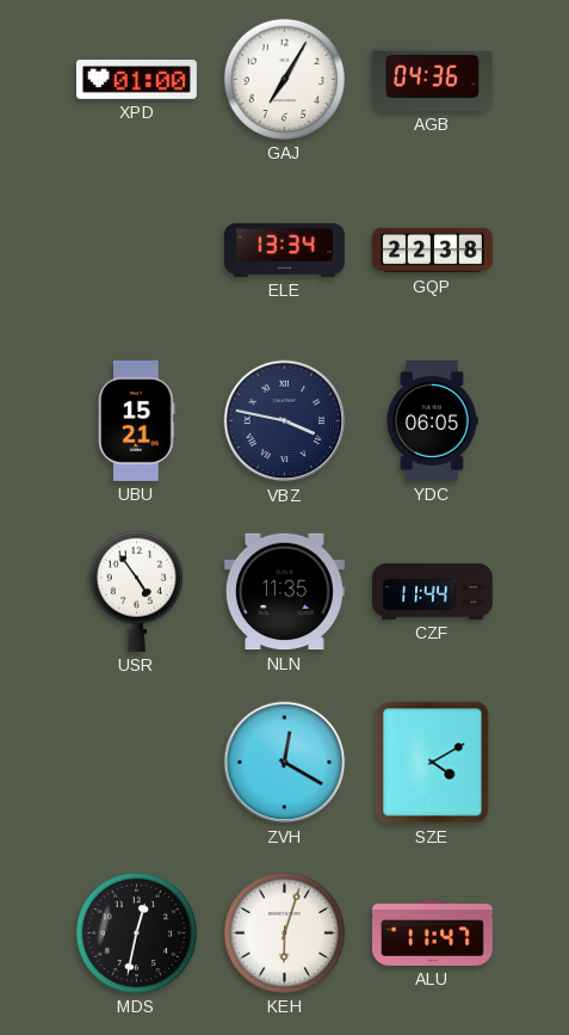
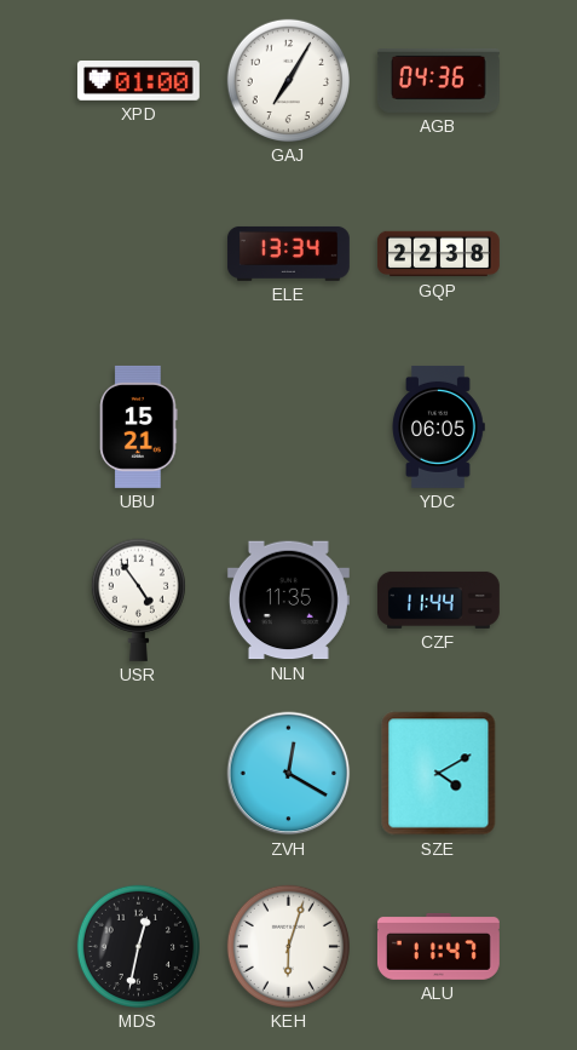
VBZ: 3:47 -> none
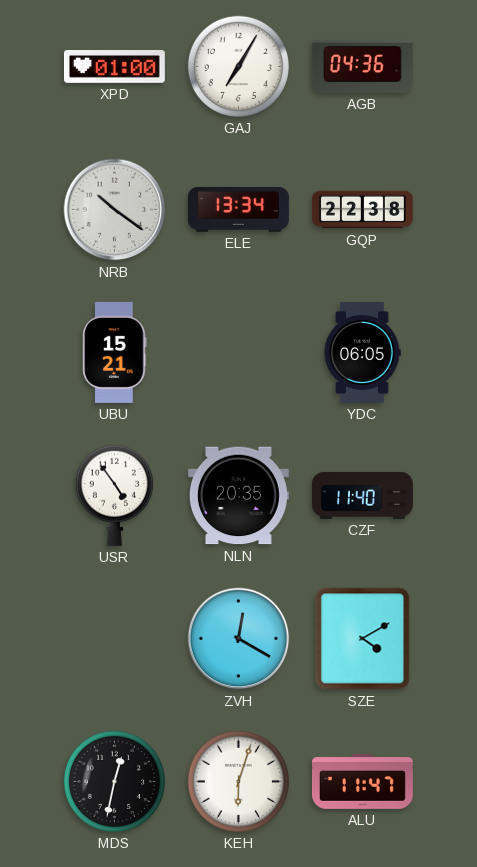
NRB: none -> 10:21
NLN: 11:35 -> 20:35
CZF: 11:44 -> 11:40
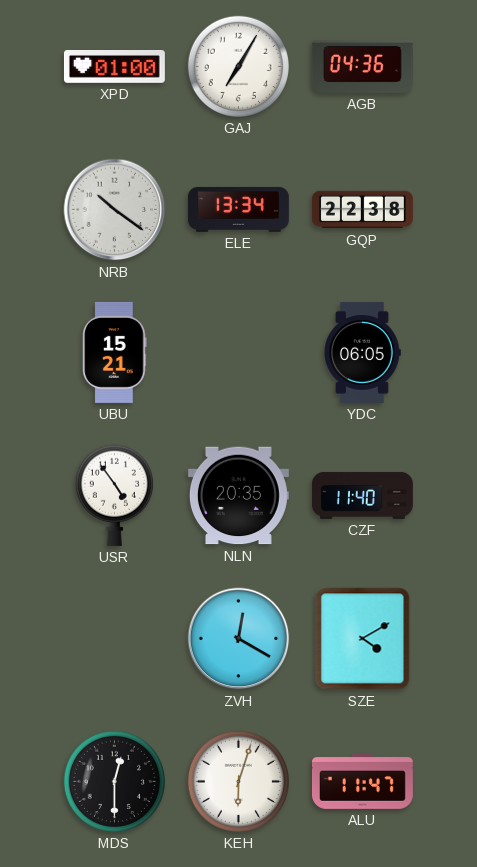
MDS: 12:32 -> 12:30
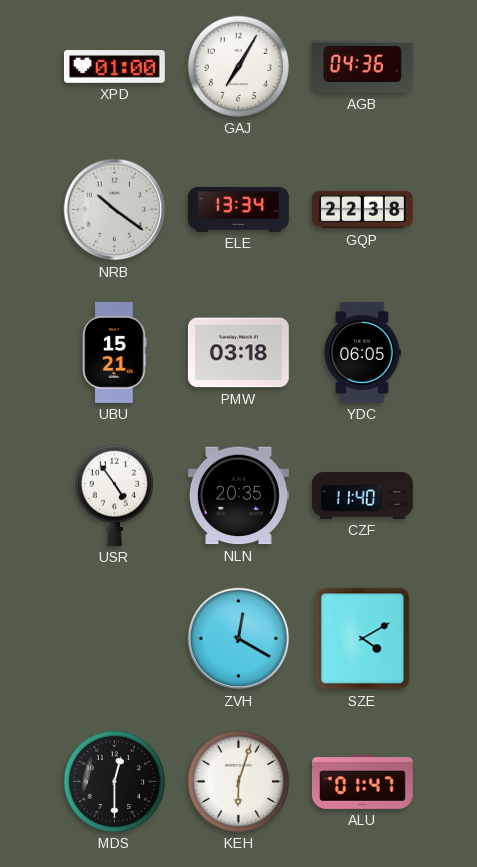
PMW: none -> 03:18
ALU: 11:47 -> 01:47
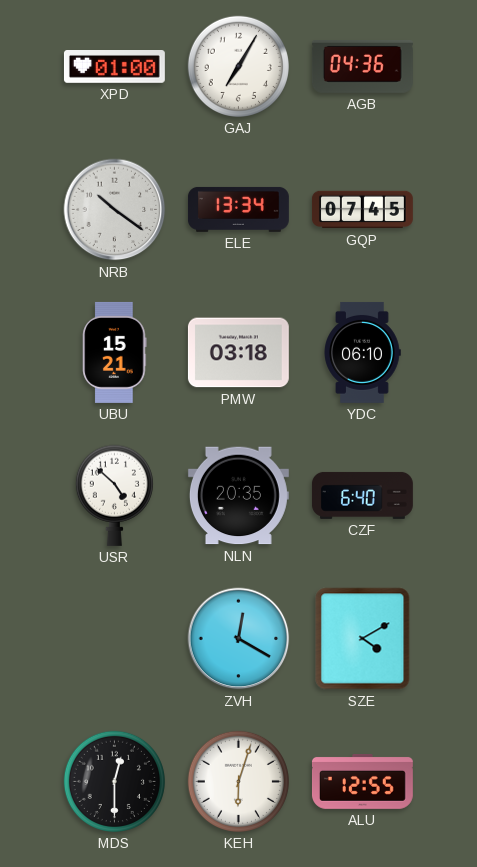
GQP: 22:38 -> 07:45
YDC: 06:05 -> 06:10
USR: 4:54 -> 4:52
CZF: 11:40 -> 6:40
ALU: 01:47 -> 12:55
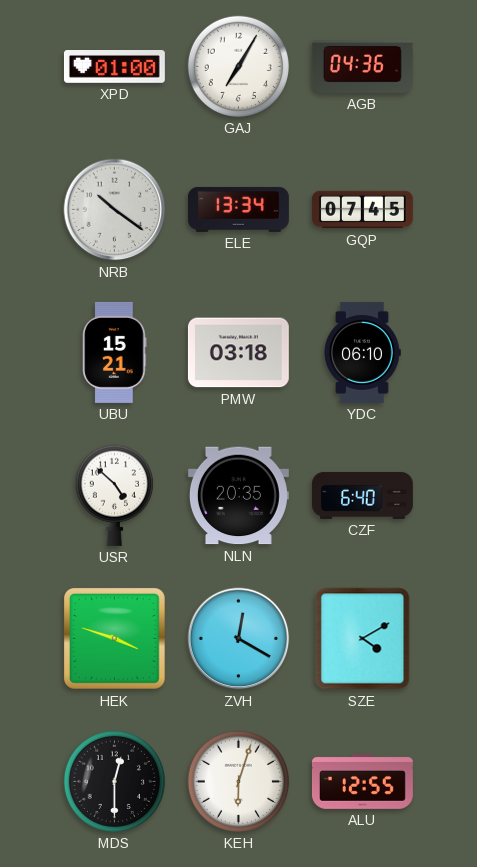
HEK: none -> 3:48
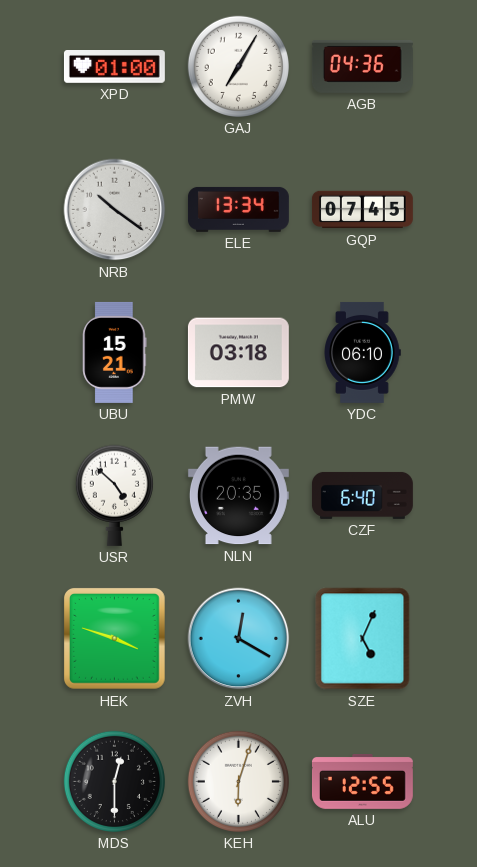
SZE: 4:10 -> 5:04
